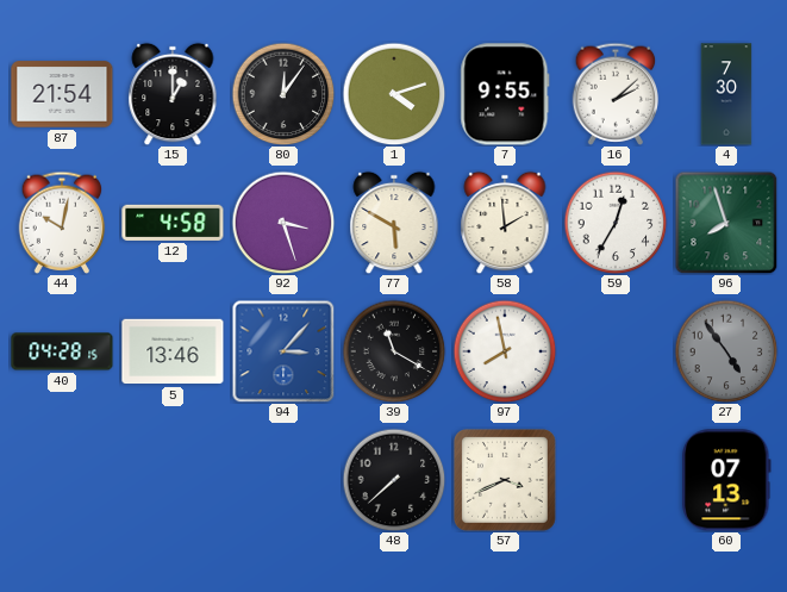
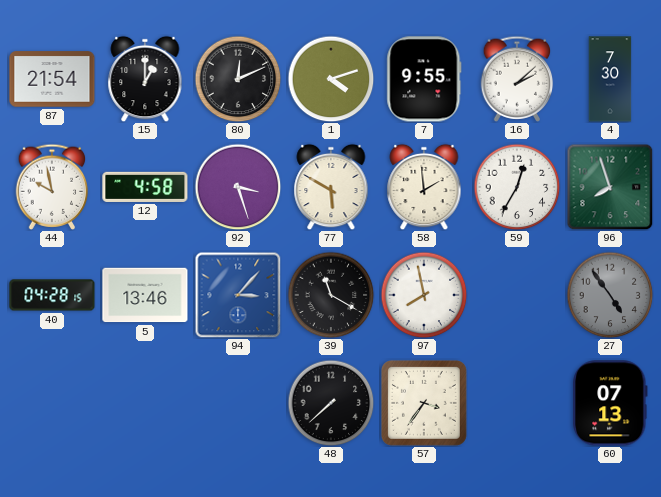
80: 12:06 -> 12:11
44: 10:02 -> 9:58
57: 3:41 -> 3:36
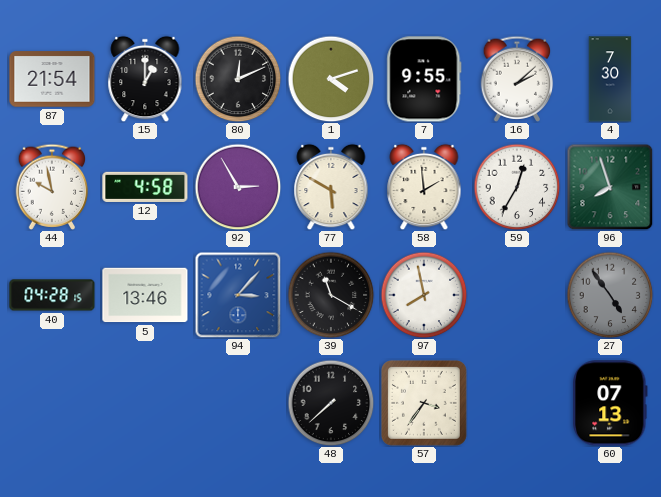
92: 3:27 -> 2:55
